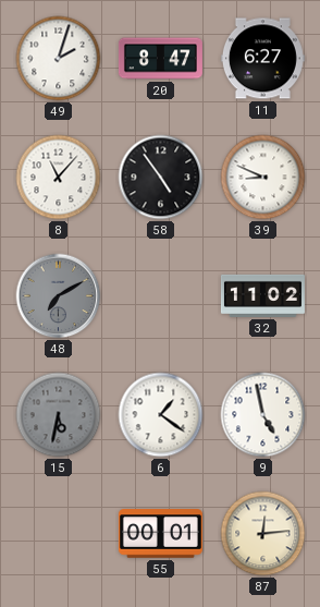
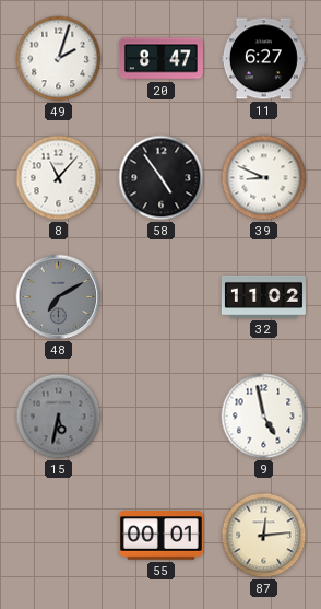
6: 1:21 -> none
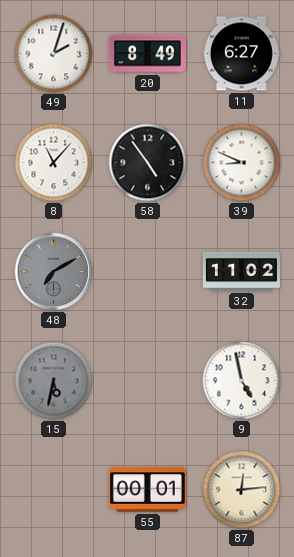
20: 8:47 -> 8:49
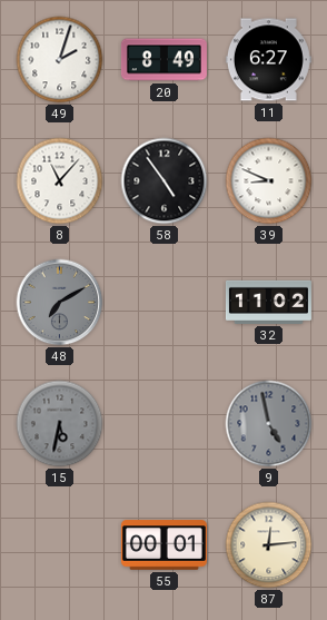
9 dial: white -> grey
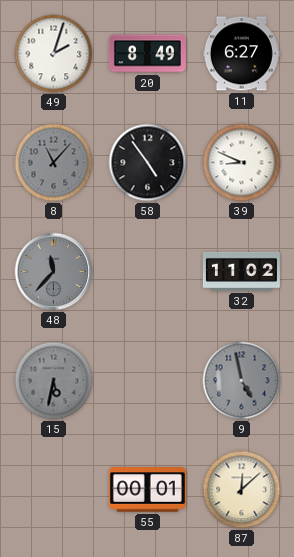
8 dial: white -> grey
48: 7:10 -> 11:37
87: 12:14 -> 12:08
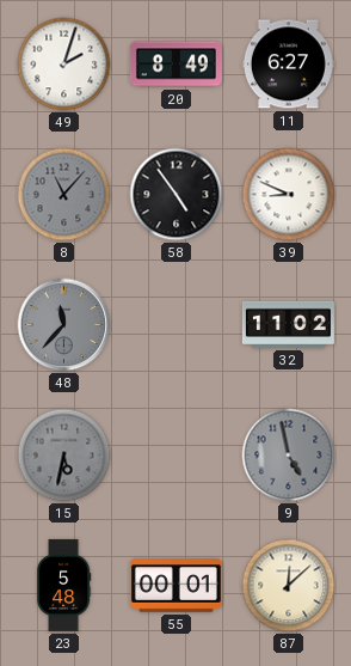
23: none -> 5:48
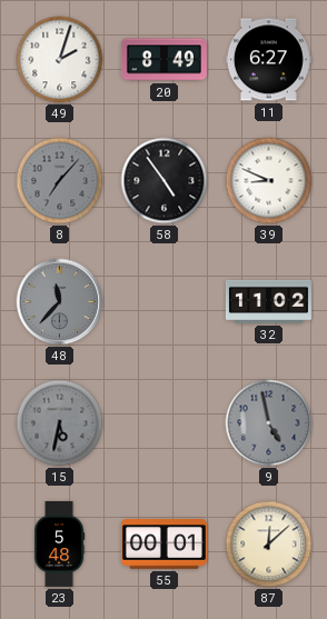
8: 11:07 -> 7:07
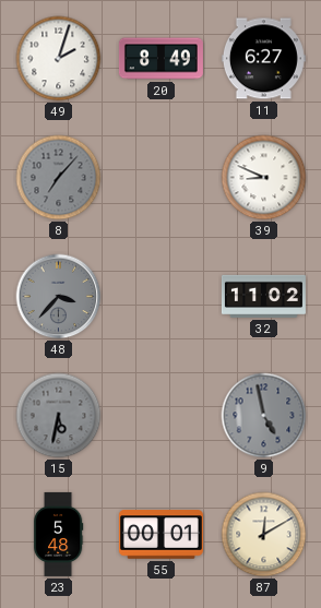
58: 4:54 -> none
48: 11:37 -> 3:37
87: 12:08 -> 12:10
